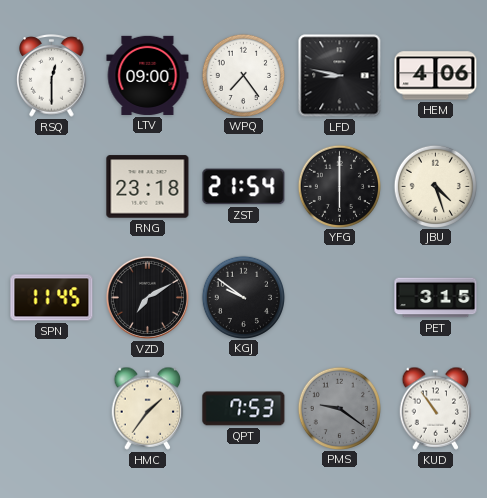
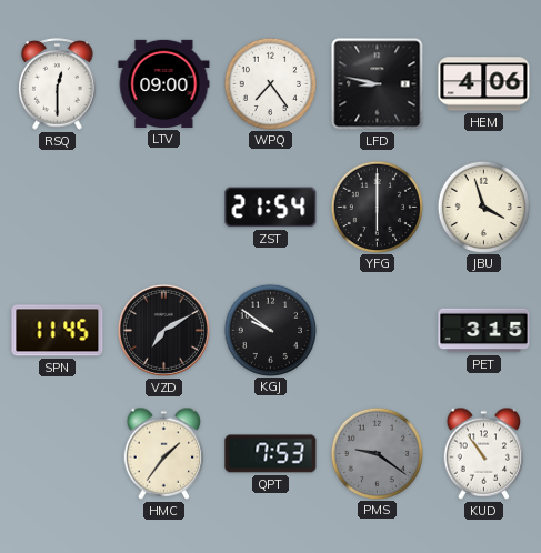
RNG: 23:18 -> none
JBU: 4:27 -> 3:57
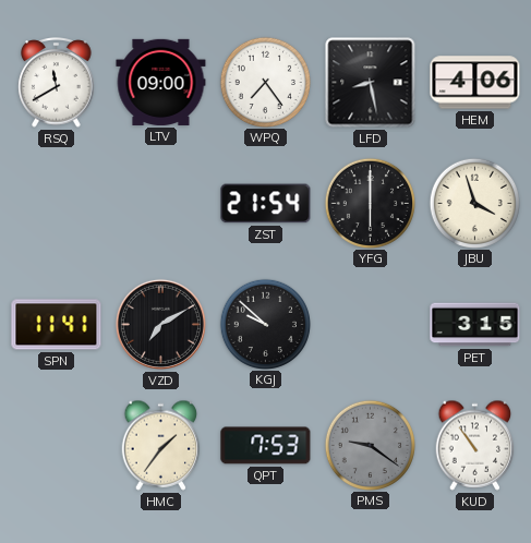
RSQ: 12:30 -> 11:40
LFD: 8:47 -> 8:28
SPN: 11:45 -> 11:41
KGJ: 9:51 -> 9:52
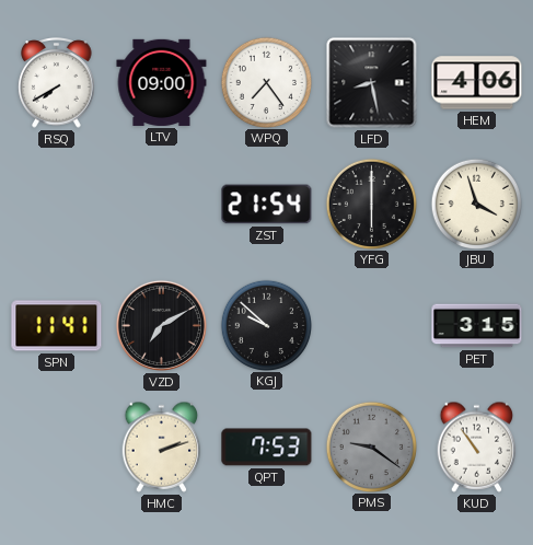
RSQ: 11:40 -> 7:40
HMC: 1:36 -> 2:12
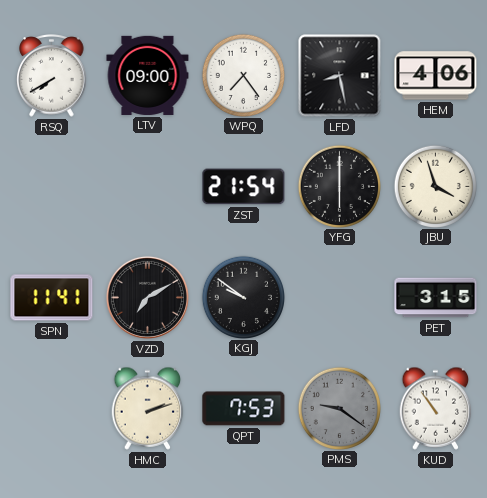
KGJ: 9:52 -> 9:51
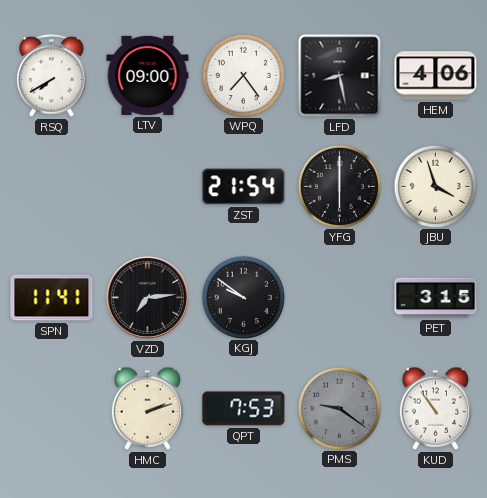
VZD: 7:10 -> 7:14
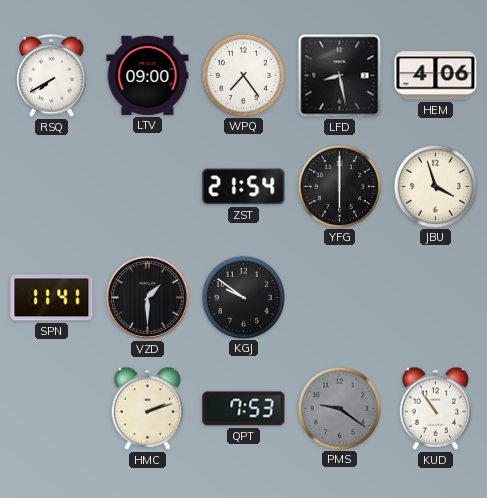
VZD: 7:14 -> 1:30
PET: 3:15 -> none
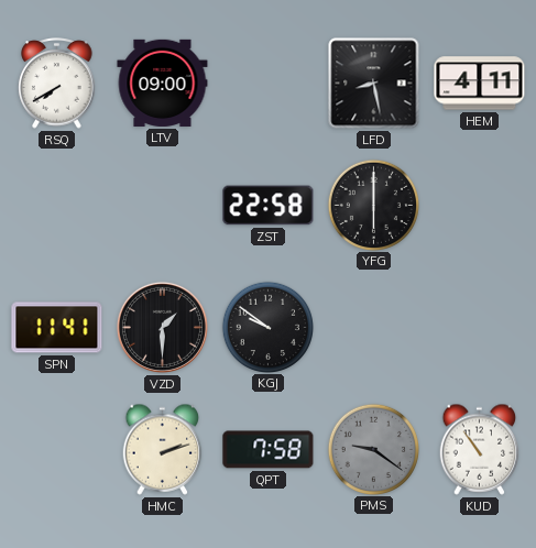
WPQ: 7:24 -> none
HEM: 4:06 -> 4:11
ZST: 21:54 -> 22:58
JBU: 3:57 -> none
QPT: 7:53 -> 7:58
